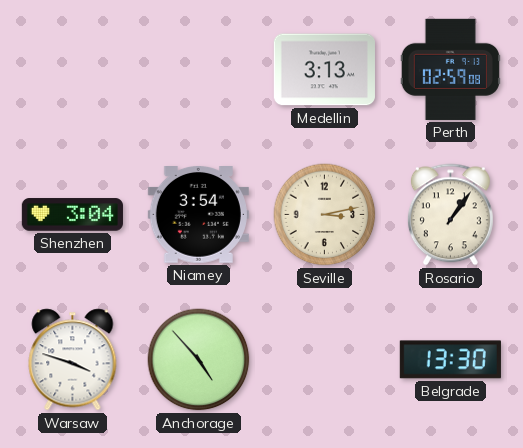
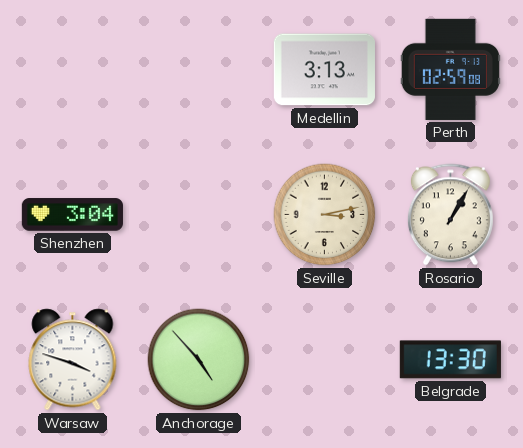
Niamey: 3:54 -> none
Rosario: 1:06 -> 1:05
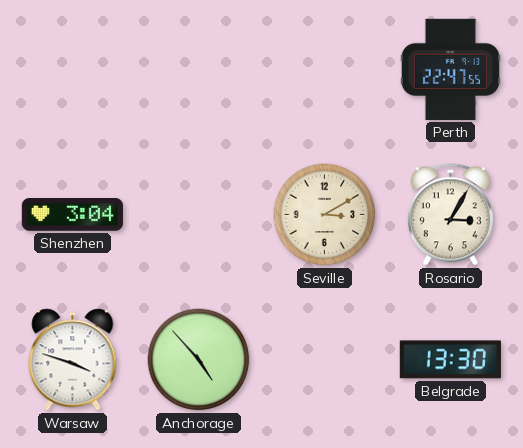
Medellin: 3:13 -> none
Perth: 02:59 -> 22:47
Seville: 3:13 -> 3:10
Rosario: 1:05 -> 3:05
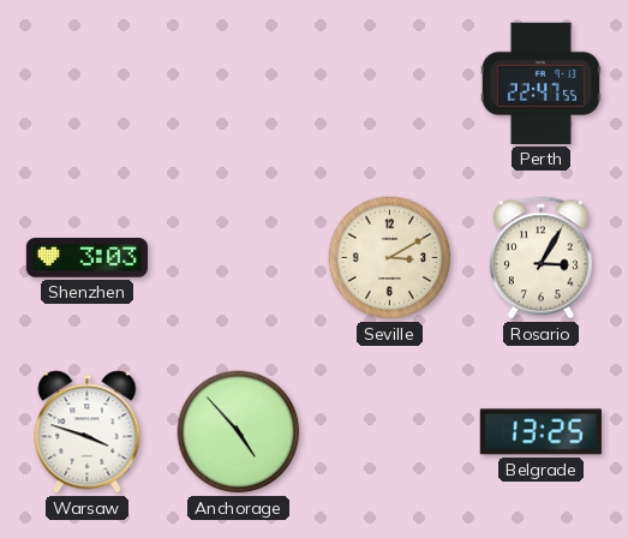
Shenzhen: 3:04 -> 3:03
Belgrade: 13:30 -> 13:25
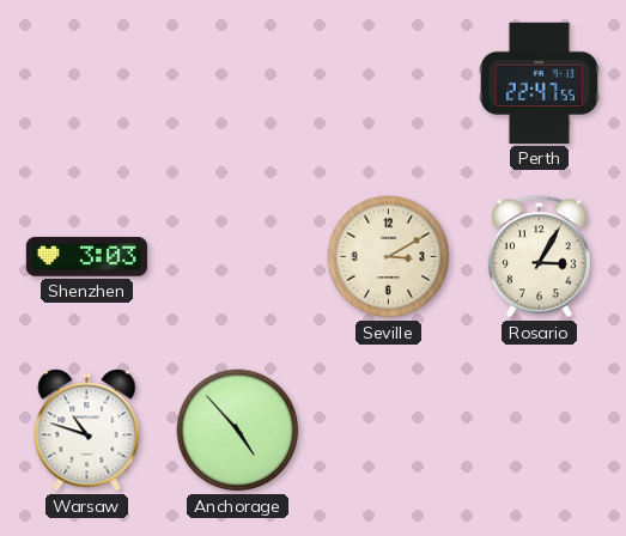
Warsaw: 3:48 -> 10:48
Belgrade: 13:25 -> none
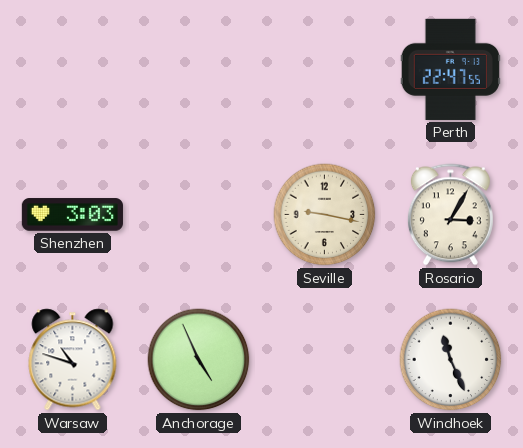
Seville: 3:10 -> 9:17
Anchorage: 4:53 -> 4:56
Windhoek: none -> 11:26
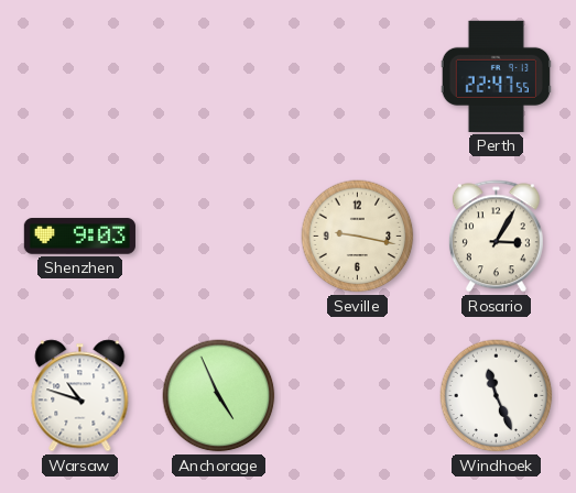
Shenzhen: 3:03 -> 9:03
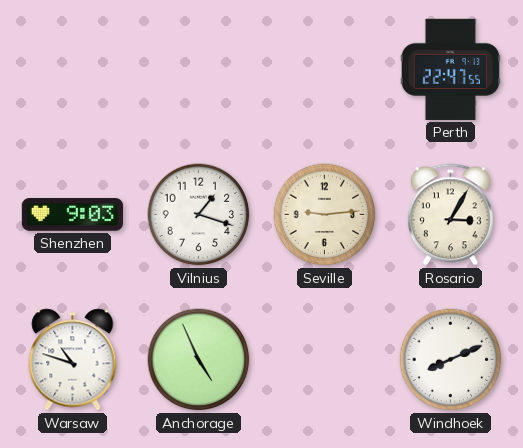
Vilnius: none -> 1:18
Seville: 9:17 -> 9:14
Windhoek: 11:26 -> 8:11
